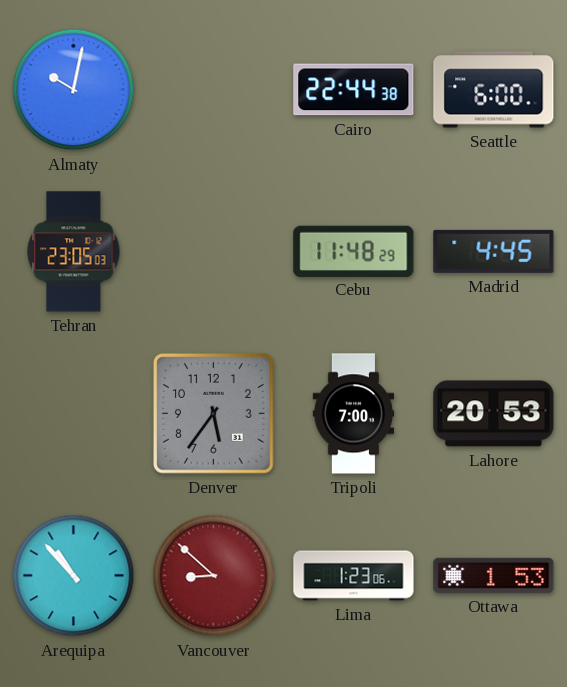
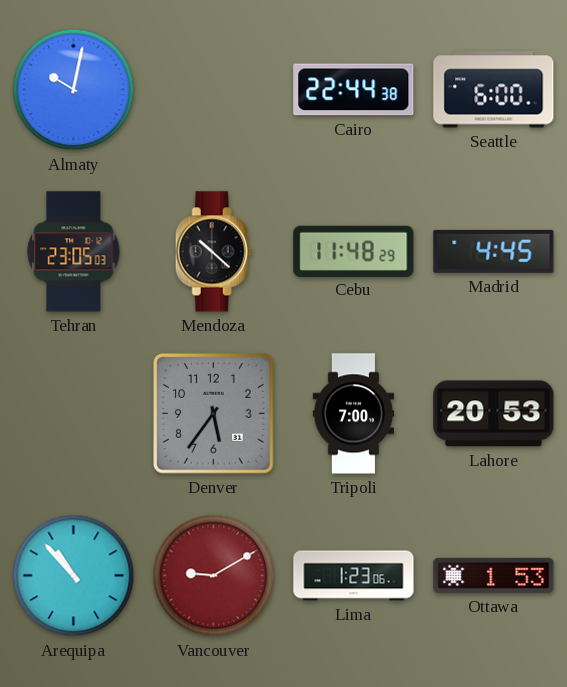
Mendoza: none -> 10:22
Vancouver: 8:52 -> 9:10
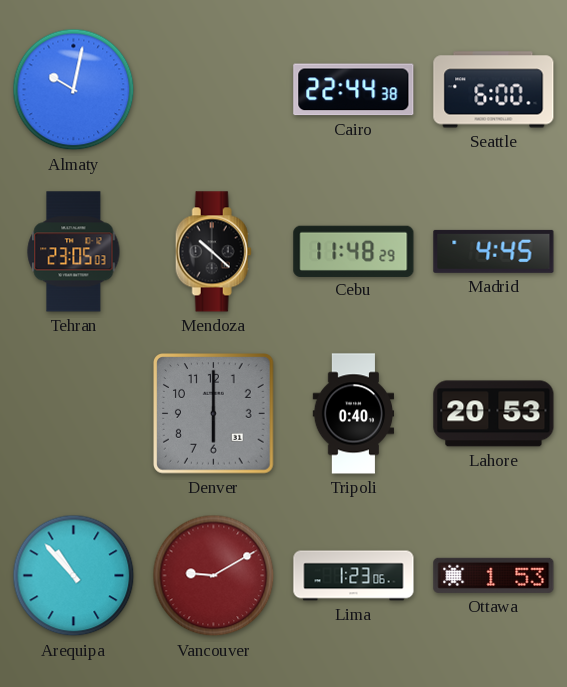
Denver: 5:36 -> 6:00
Tripoli: 7:00 -> 0:40
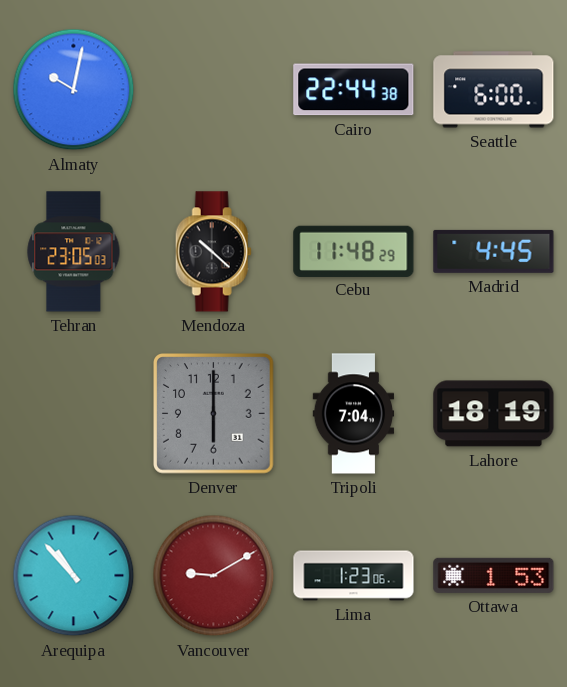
Tripoli: 0:40 -> 7:04
Lahore: 20:53 -> 18:19
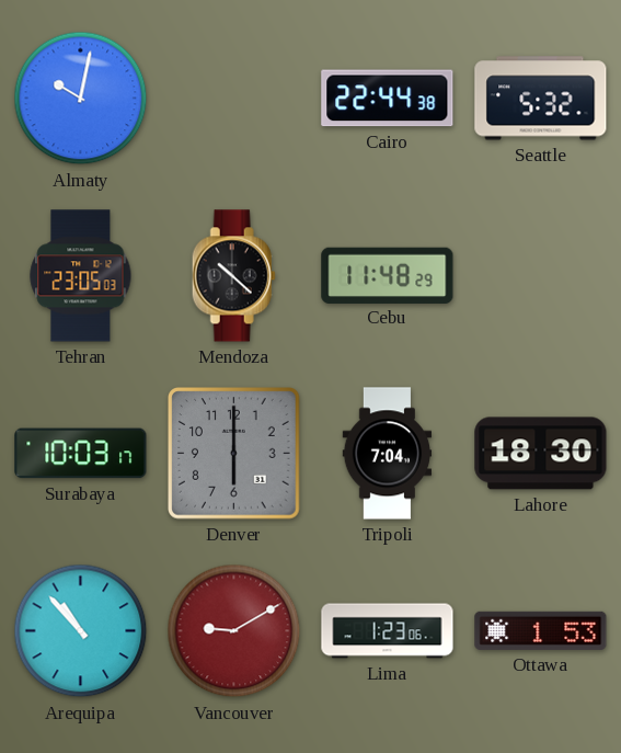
Seattle: 6:00 -> 5:32
Madrid: 4:45 -> none
Surabaya: none -> 10:03
Lahore: 18:19 -> 18:30
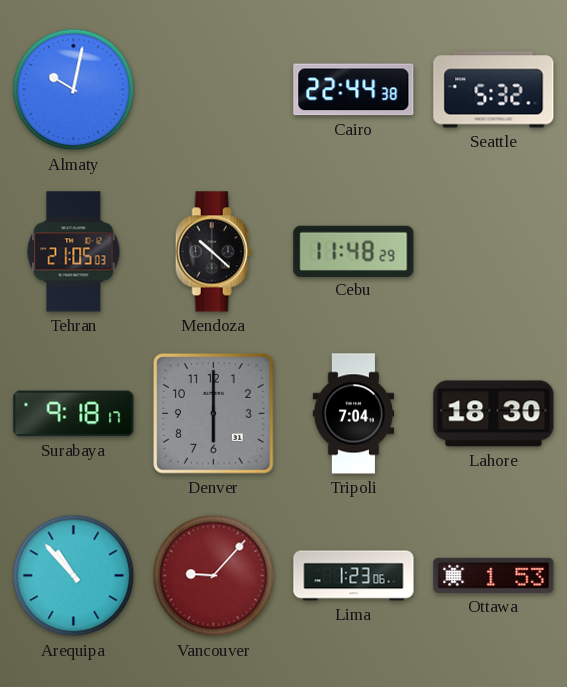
Tehran: 23:05 -> 21:05
Surabaya: 10:03 -> 9:18
Vancouver: 9:10 -> 9:07
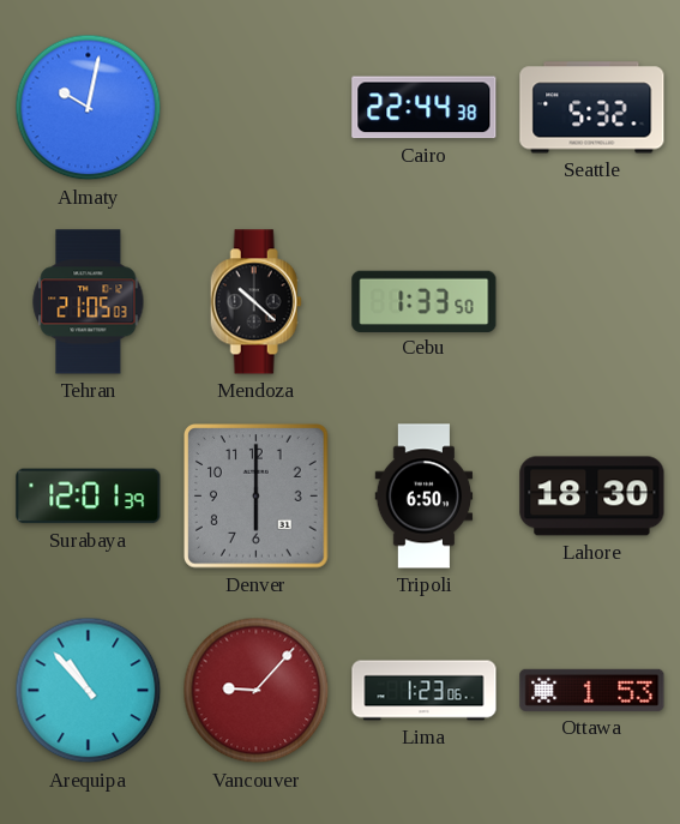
Cebu: 11:48 -> 1:33
Surabaya: 9:18 -> 12:01
Tripoli: 7:04 -> 6:50
